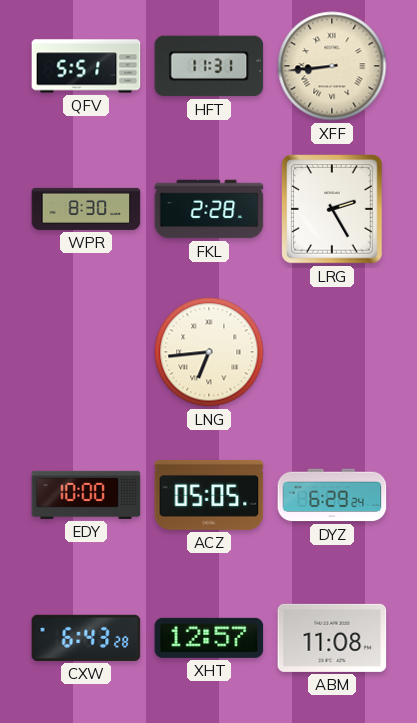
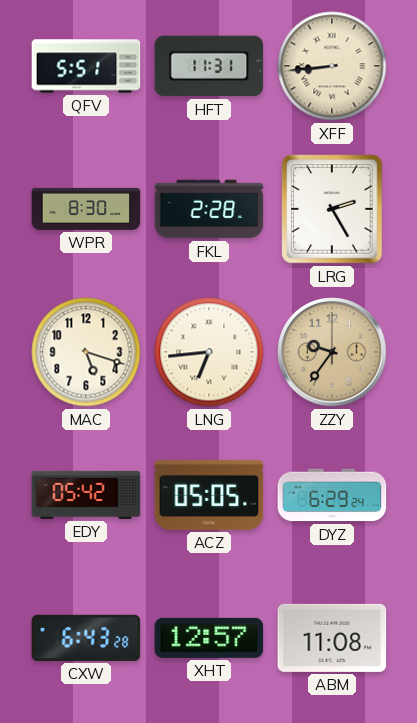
MAC: none -> 5:18
ZZY: none -> 9:36
EDY: 10:00 -> 05:42
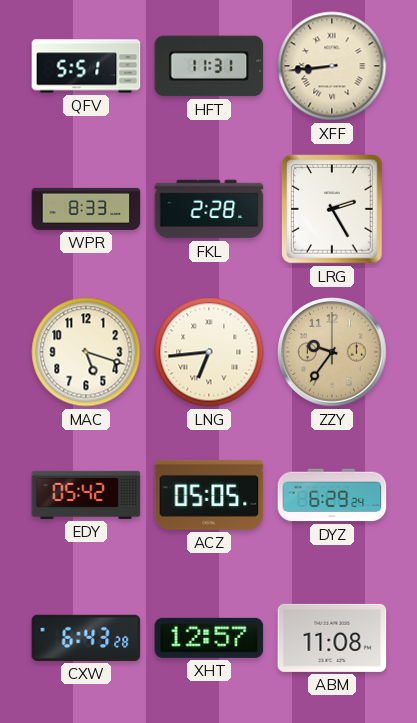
WPR: 8:30 -> 8:33
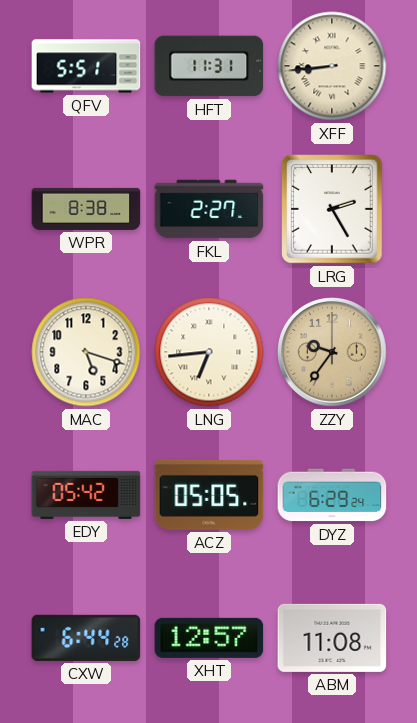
WPR: 8:33 -> 8:38
FKL: 2:28 -> 2:27
CXW: 6:43 -> 6:44
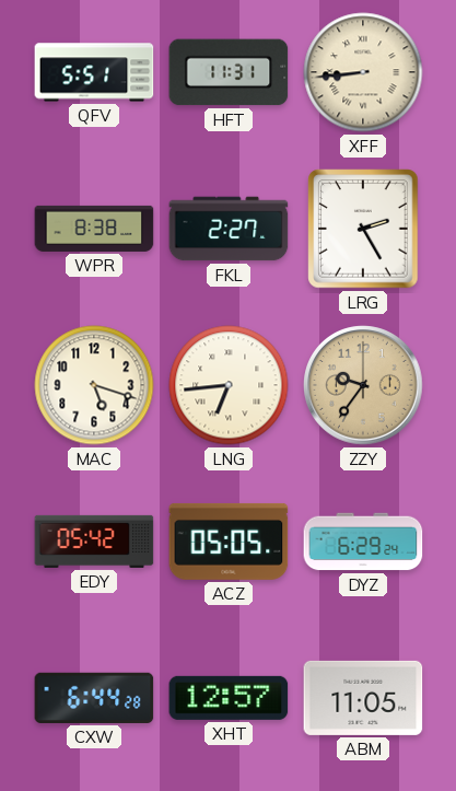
ABM: 11:08 -> 11:05
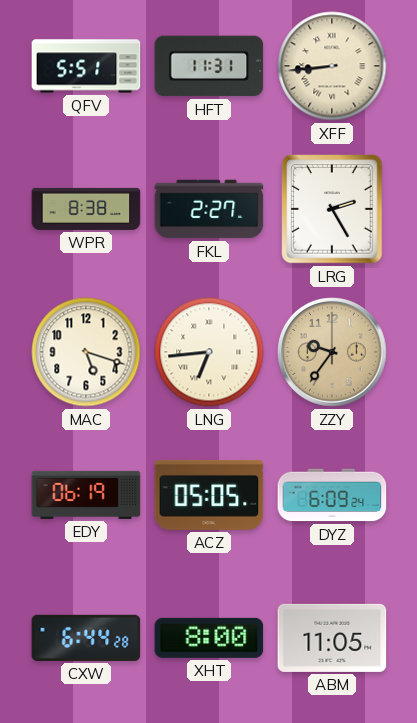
EDY: 05:42 -> 06:19
DYZ: 6:29 -> 6:09
XHT: 12:57 -> 8:00
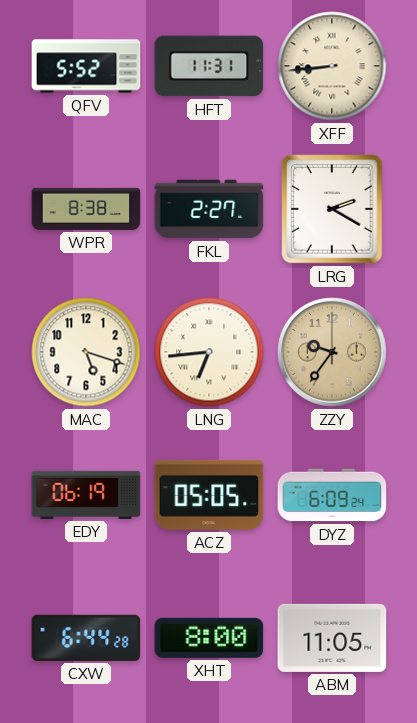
QFV: 5:51 -> 5:52
LRG: 2:25 -> 2:20
